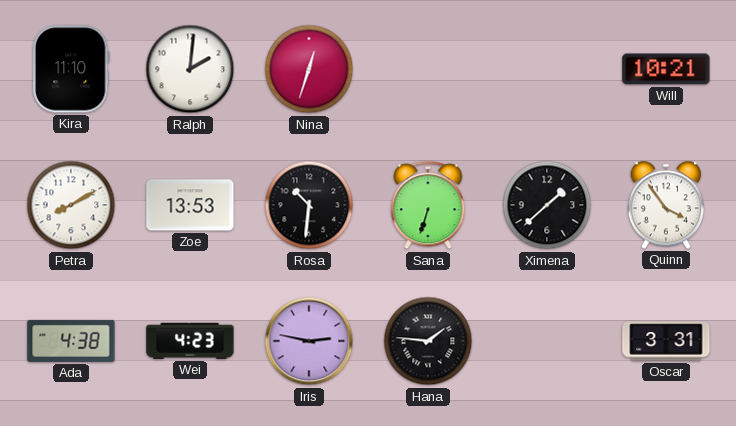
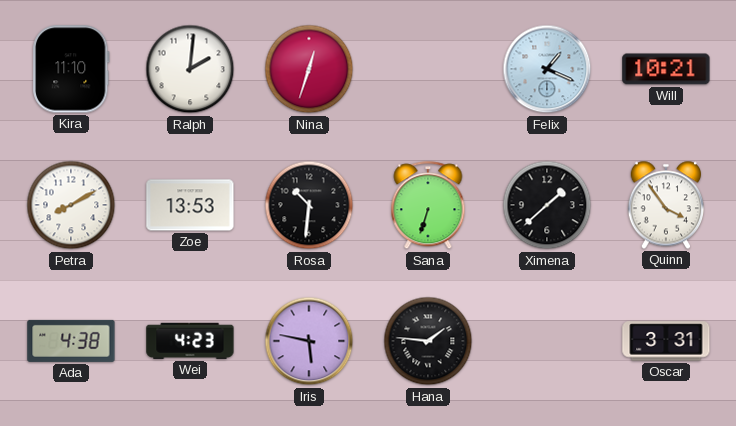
Felix: none -> 1:19
Iris: 2:47 -> 5:47
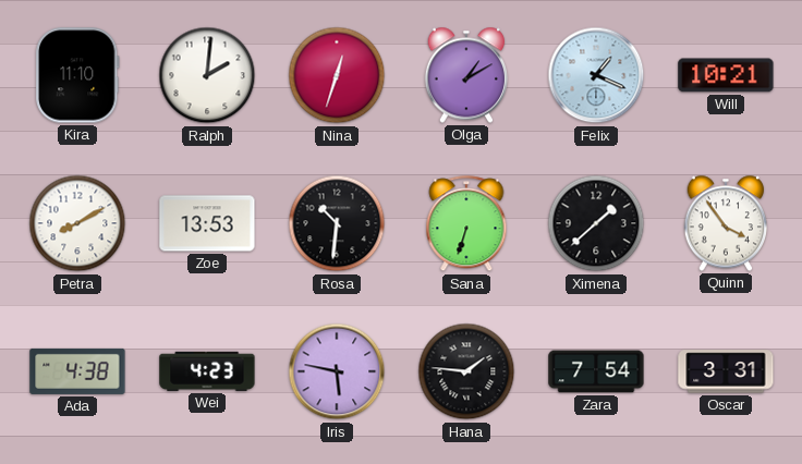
Olga: none -> 1:10
Zara: none -> 7:54
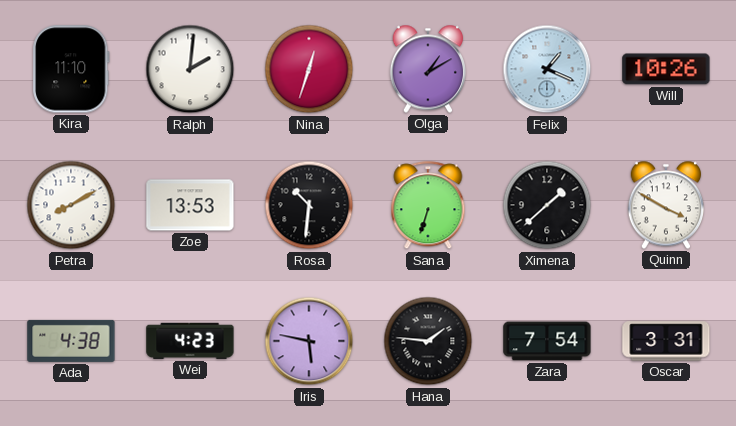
Will: 10:21 -> 10:26
Quinn: 3:54 -> 3:50
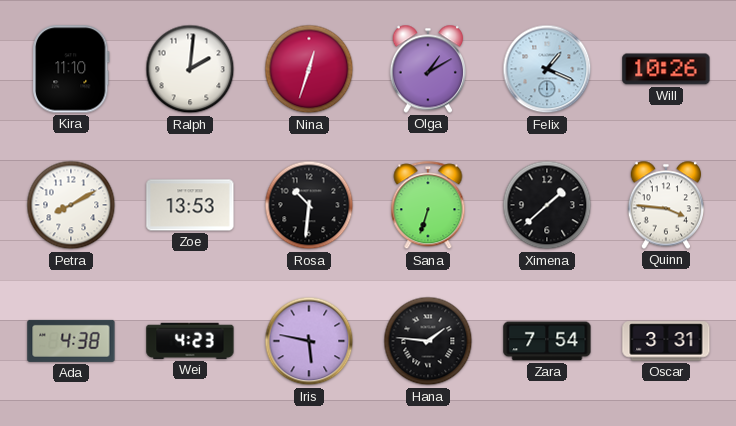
Quinn: 3:50 -> 3:46
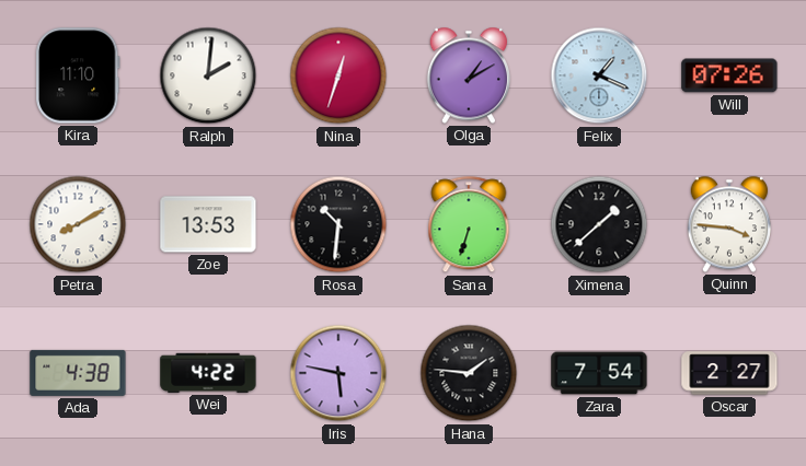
Will: 10:26 -> 07:26
Wei: 4:23 -> 4:22
Oscar: 3:31 -> 2:27
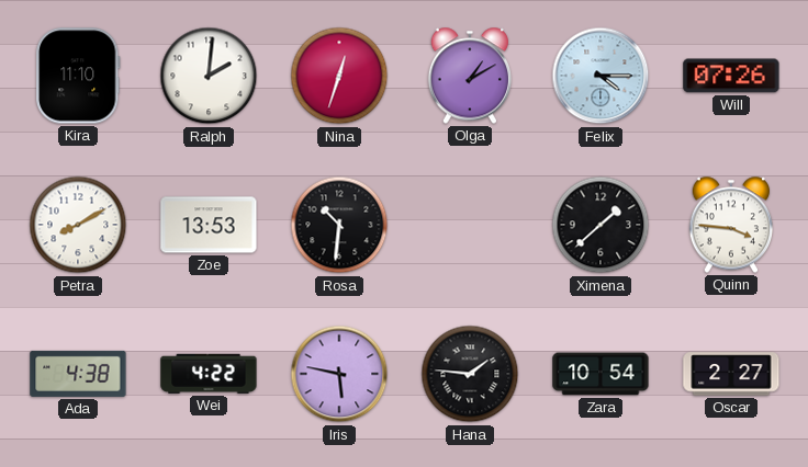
Felix: 1:19 -> 4:15
Sana: 6:33 -> none
Zara: 7:54 -> 10:54
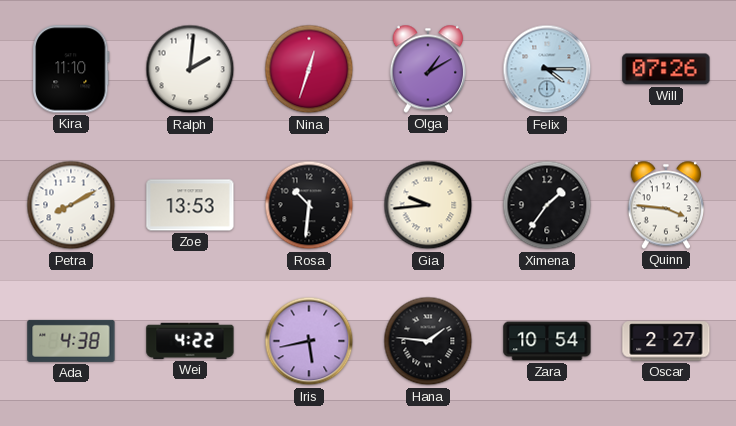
Gia: none -> 9:44
Ximena: 1:38 -> 1:36
Iris: 5:47 -> 5:43
